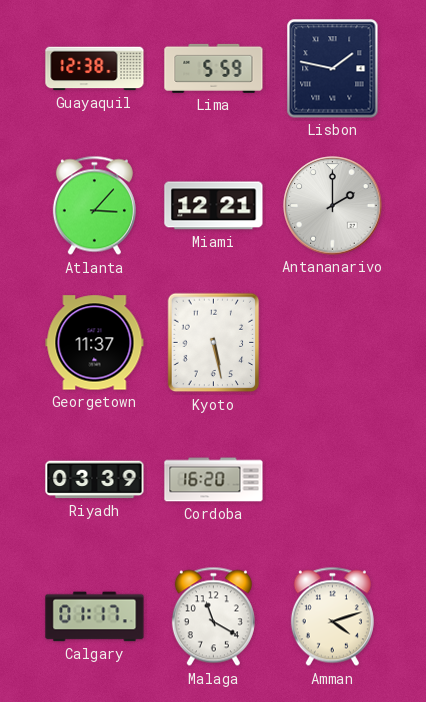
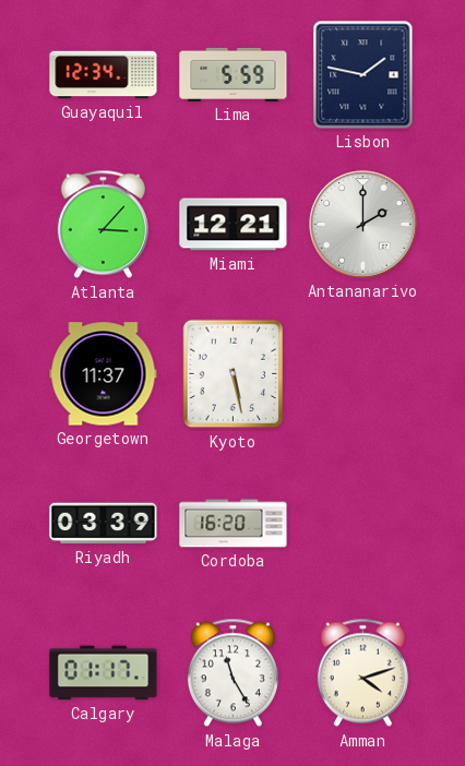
Guayaquil: 12:38 -> 12:34
Malaga: 11:20 -> 11:25
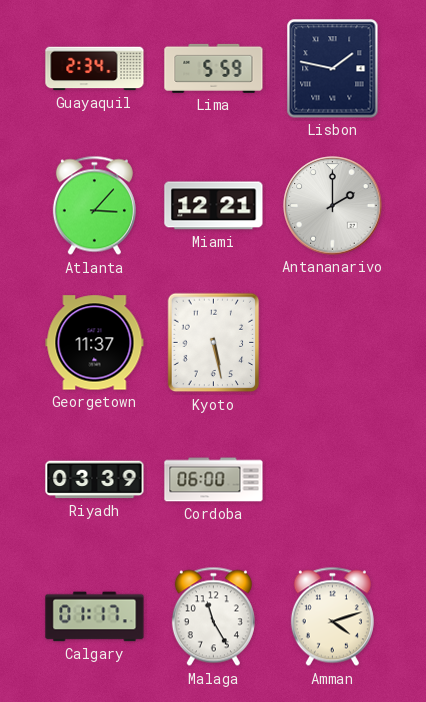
Guayaquil: 12:34 -> 2:34
Cordoba: 16:20 -> 06:00
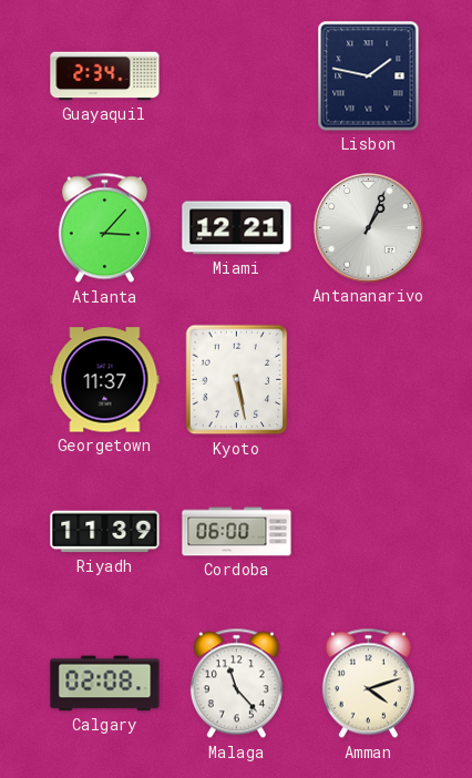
Lima: 5:59 -> none
Antananarivo: 2:00 -> 1:04
Riyadh: 03:39 -> 11:39
Calgary: 01:17 -> 02:08
Malaga: 11:25 -> 11:23
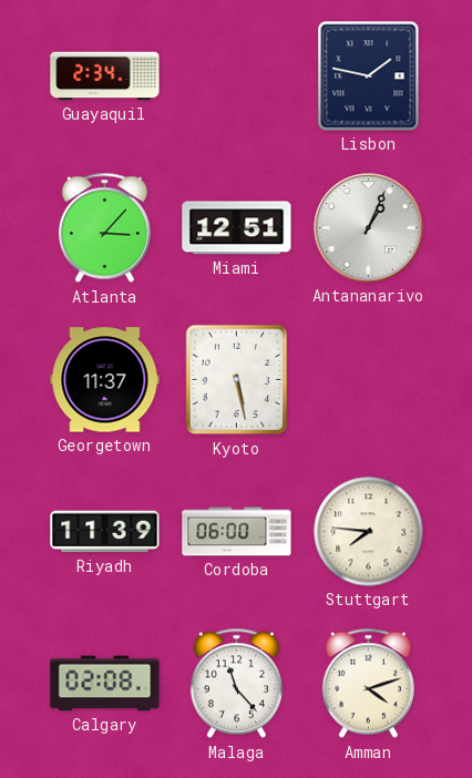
Miami: 12:21 -> 12:51
Stuttgart: none -> 7:46
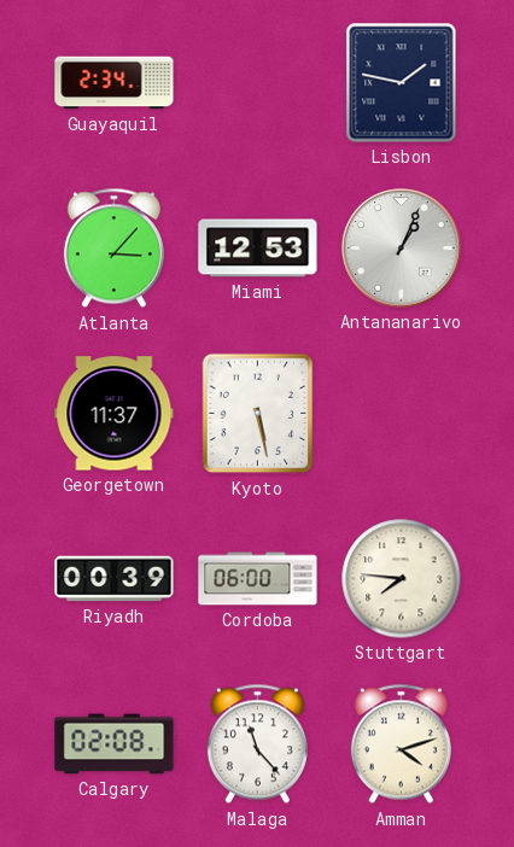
Miami: 12:51 -> 12:53
Riyadh: 11:39 -> 00:39
